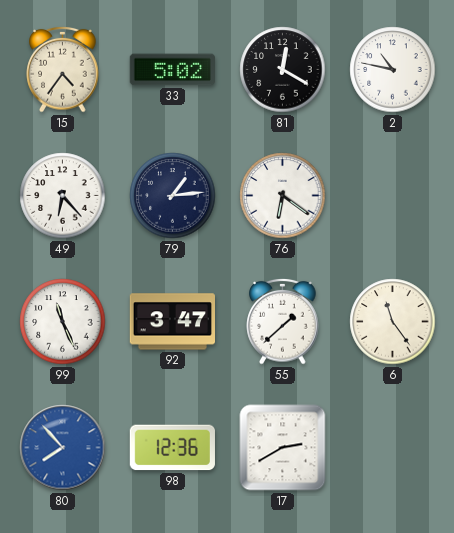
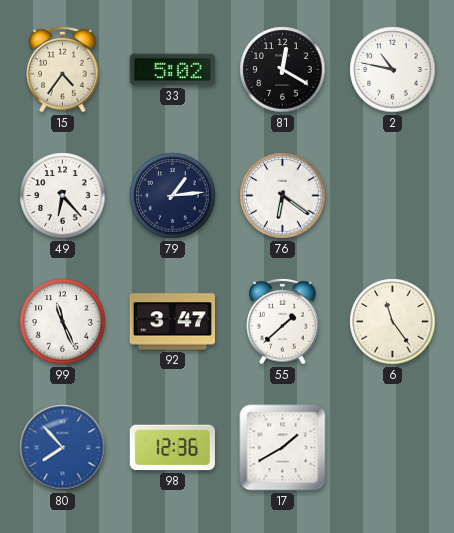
17: 2:40 -> 1:40
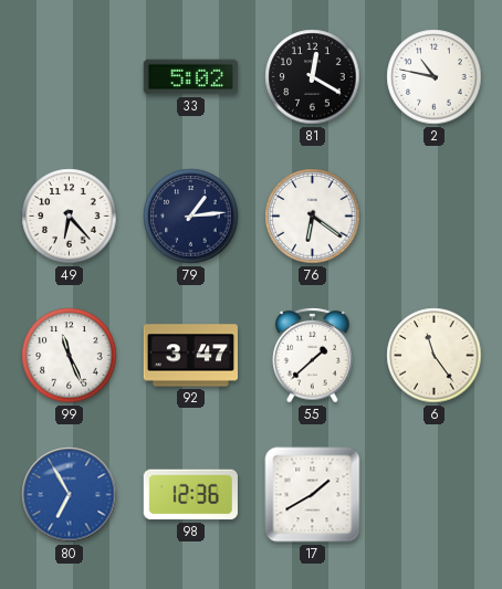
15: 4:36 -> none
80: 7:53 -> 6:55
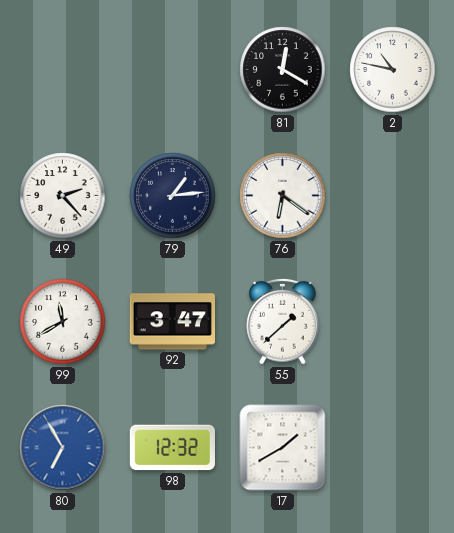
33: 5:02 -> none
49: 6:23 -> 2:23
99: 11:26 -> 11:40
6: 11:24 -> none
98: 12:36 -> 12:32
